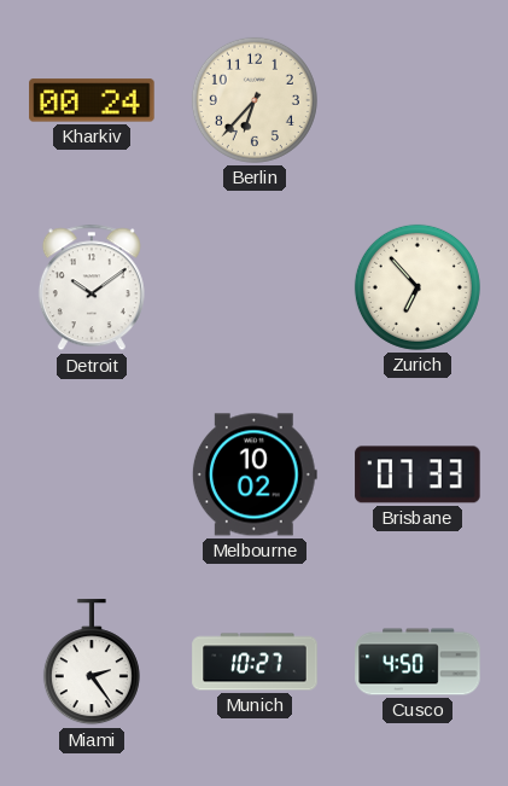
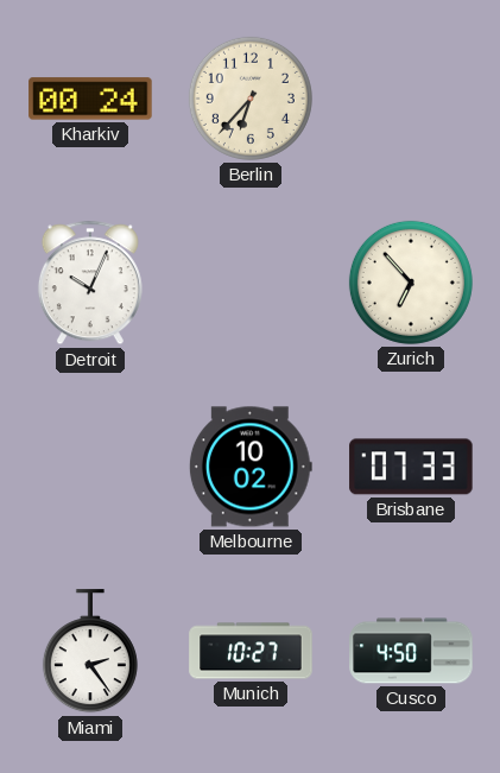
Detroit: 10:09 -> 10:04
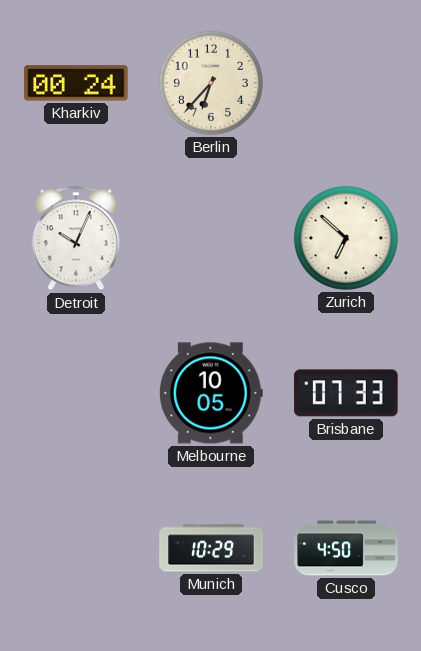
Zurich: 6:53 -> 6:52
Melbourne: 10:02 -> 10:05
Miami: 2:24 -> none
Munich: 10:27 -> 10:29
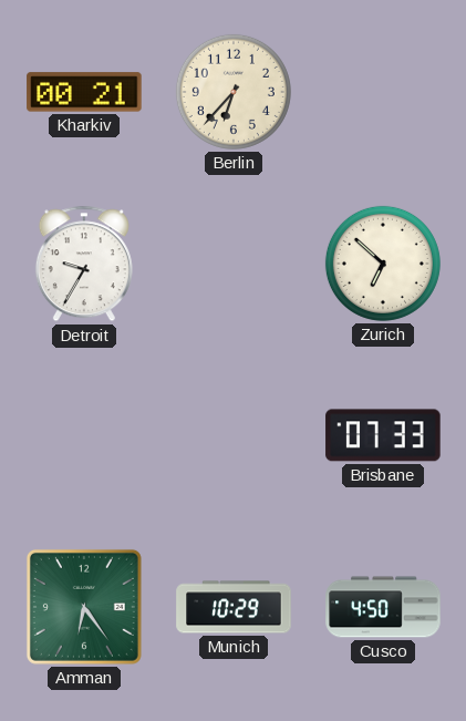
Kharkiv: 00:24 -> 00:21
Detroit: 10:04 -> 9:35
Melbourne: 10:05 -> none
Amman: none -> 6:24
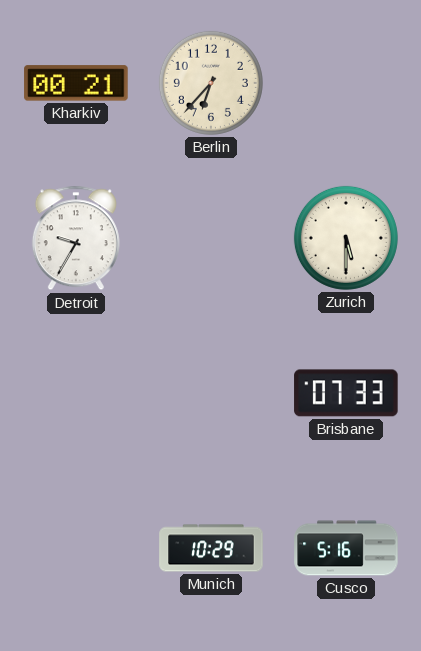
Zurich: 6:52 -> 5:30
Amman: 6:24 -> none
Cusco: 4:50 -> 5:16
